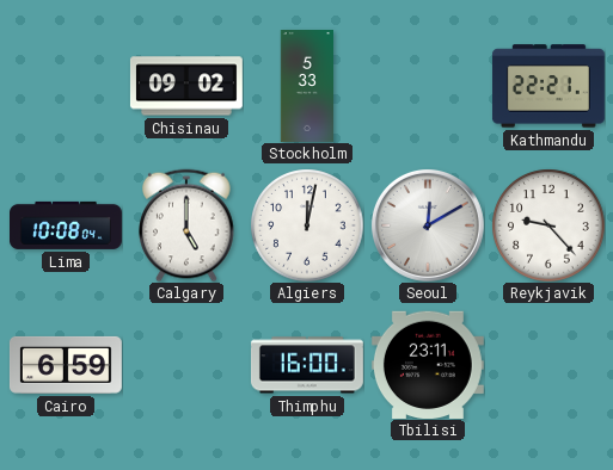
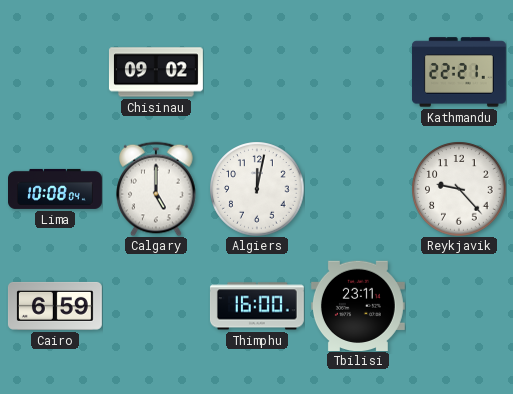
Stockholm: 5:33 -> none
Seoul: 12:10 -> none
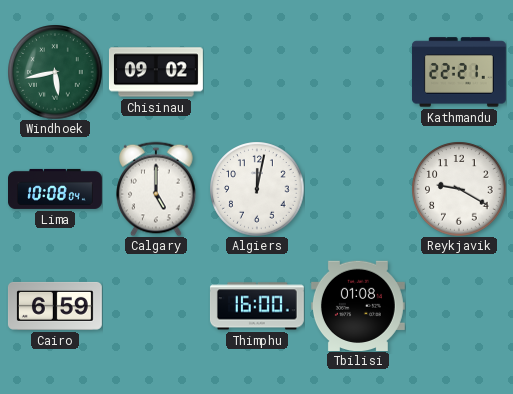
Windhoek: none -> 5:43
Reykjavik: 9:23 -> 9:20
Tbilisi: 23:11 -> 01:08
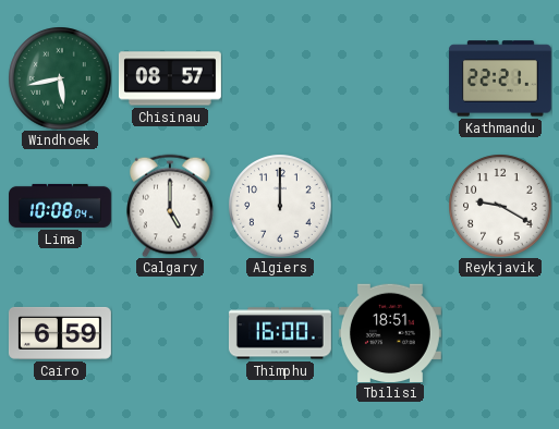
Chisinau: 09:02 -> 08:57
Algiers: 12:02 -> 12:00
Tbilisi: 01:08 -> 18:51
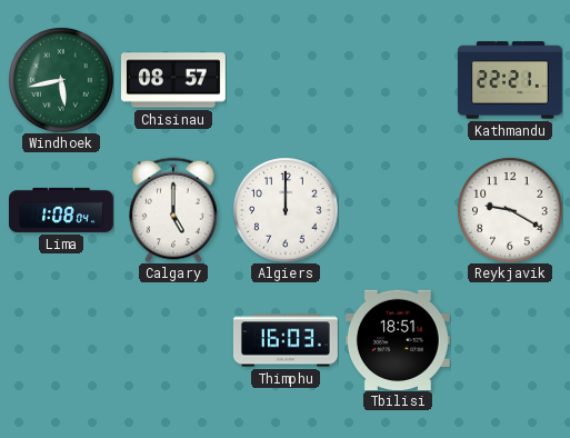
Lima: 10:08 -> 1:08
Cairo: 6:59 -> none
Thimphu: 16:00 -> 16:03
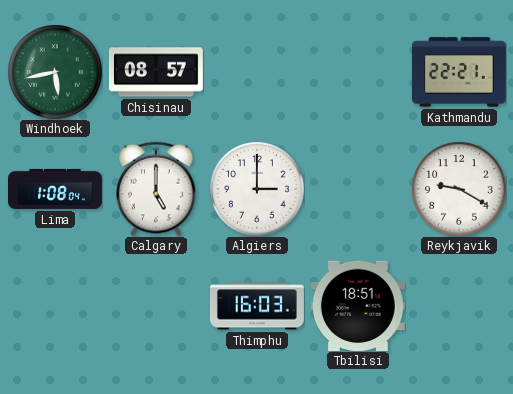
Algiers: 12:00 -> 3:00
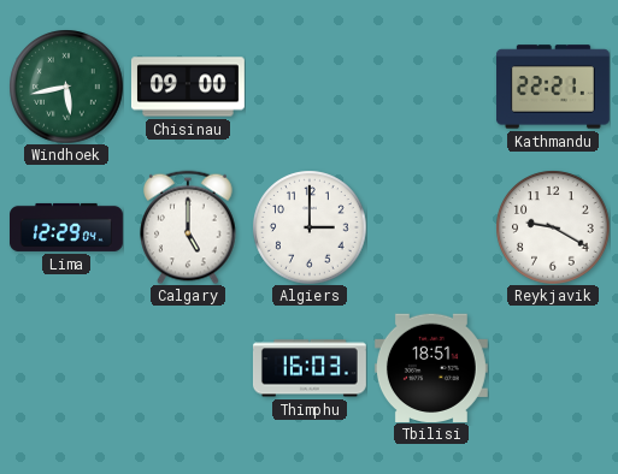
Chisinau: 08:57 -> 09:00
Lima: 1:08 -> 12:29
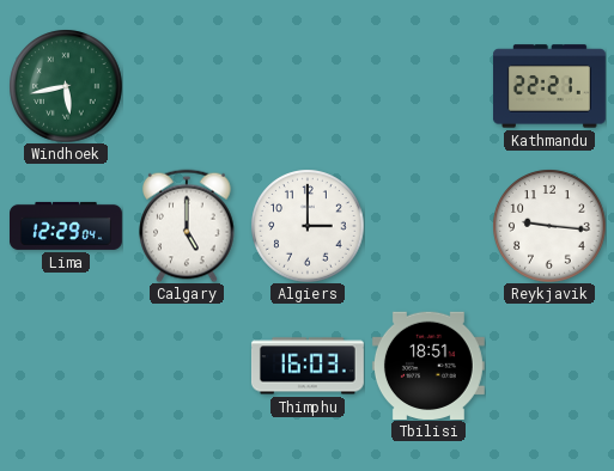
Chisinau: 09:00 -> none
Reykjavik: 9:20 -> 9:16
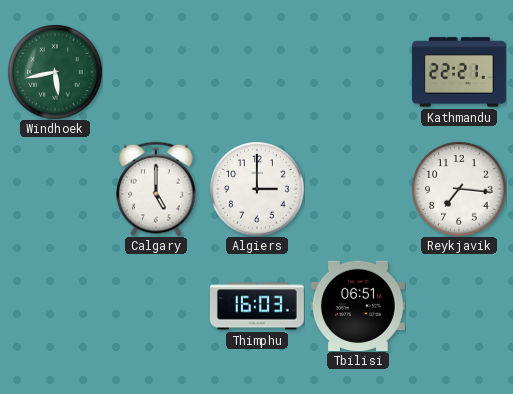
Lima: 12:29 -> none
Reykjavik: 9:16 -> 7:16
Tbilisi: 18:51 -> 06:51
